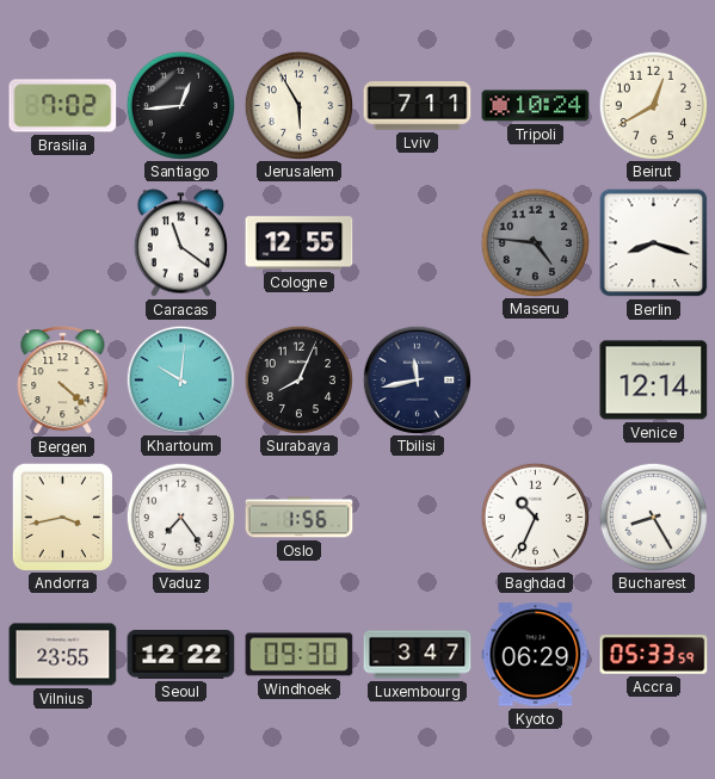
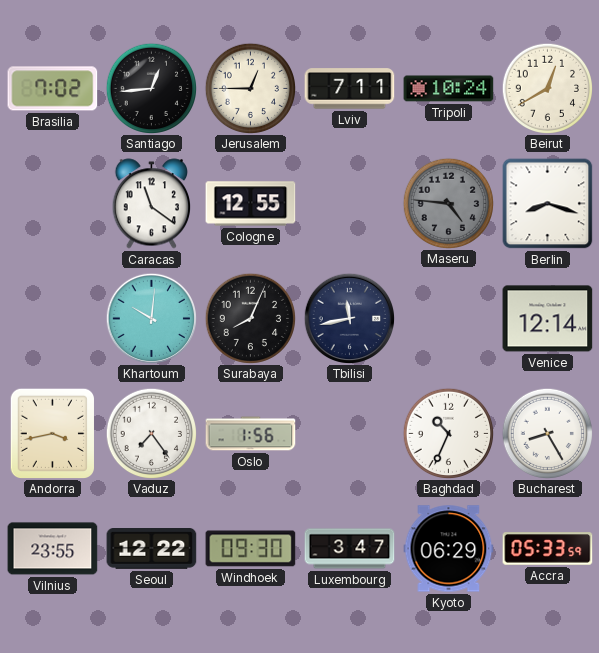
Jerusalem: 5:55 -> 12:45
Bergen: 4:22 -> none
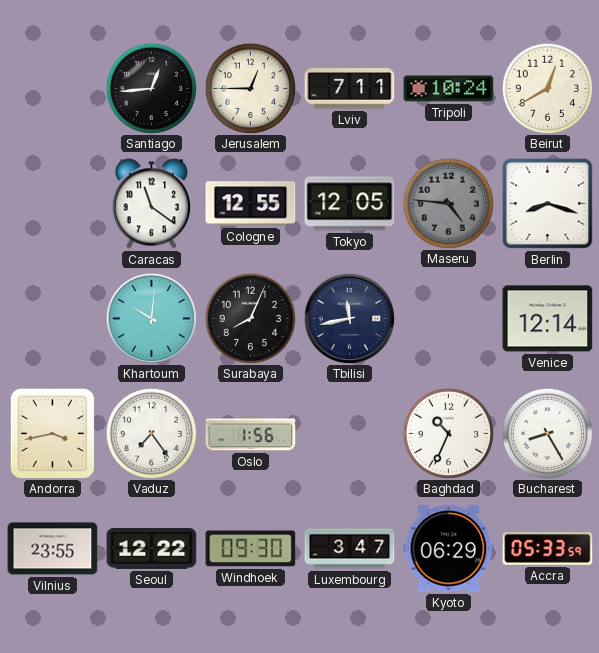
Brasilia: 7:02 -> none
Tokyo: none -> 12:05
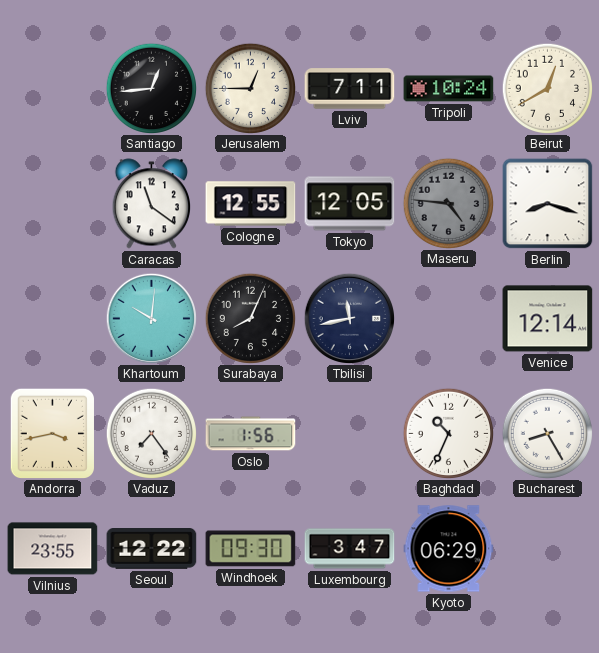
Accra: 05:33 -> none
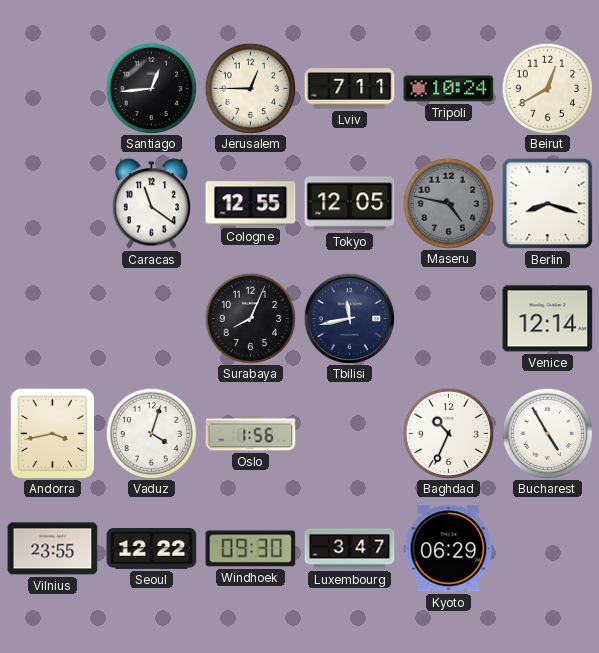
Maseru: 4:46 -> 4:47
Khartoum: 10:01 -> none
Vaduz: 7:24 -> 4:03
Bucharest: 8:25 -> 4:55
